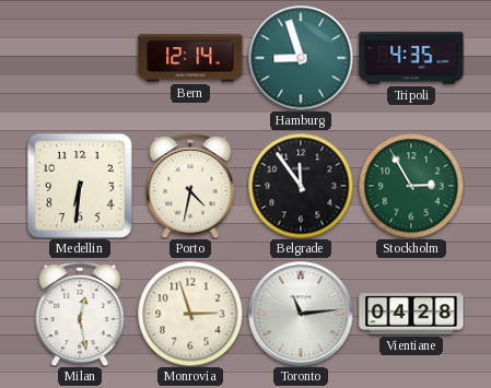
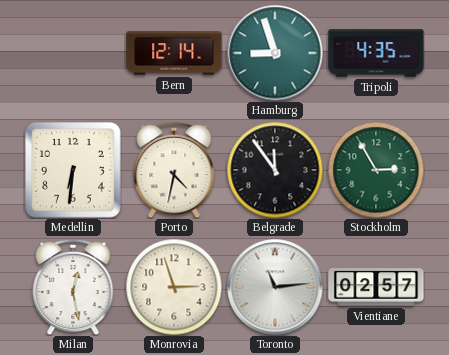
Vientiane: 04:28 -> 02:57
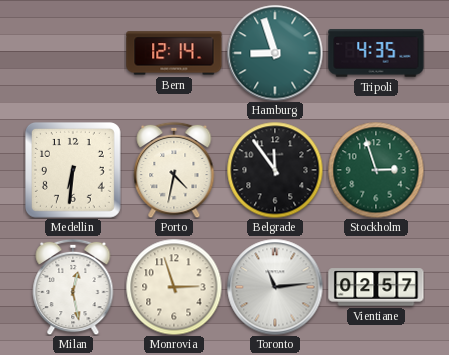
Stockholm: 2:55 -> 2:57
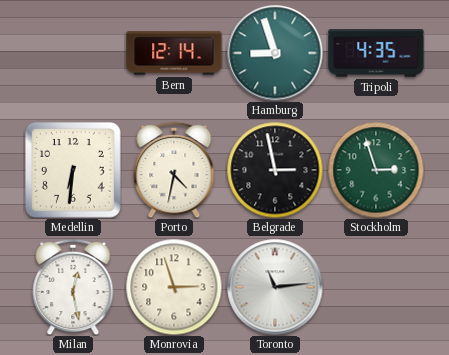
Belgrade: 11:54 -> 2:58
Vientiane: 02:57 -> none
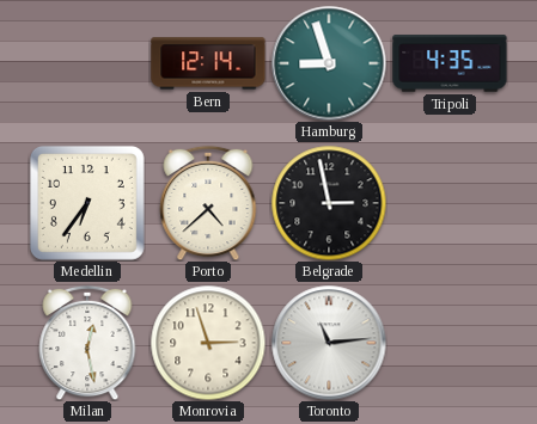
Medellin: 6:31 -> 6:36
Porto: 4:32 -> 4:38
Stockholm: 2:57 -> none
